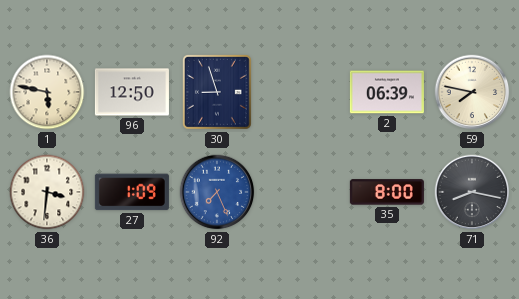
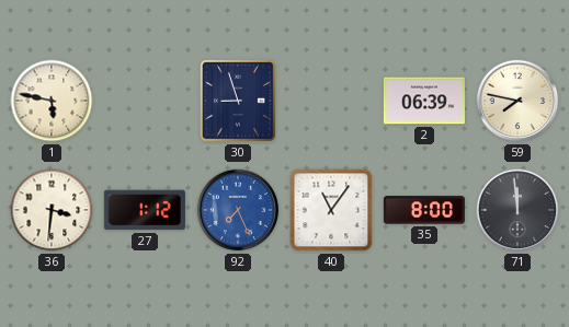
96: 12:50 -> none
27: 1:09 -> 1:12
40: none -> 11:06
71: 8:17 -> 11:59
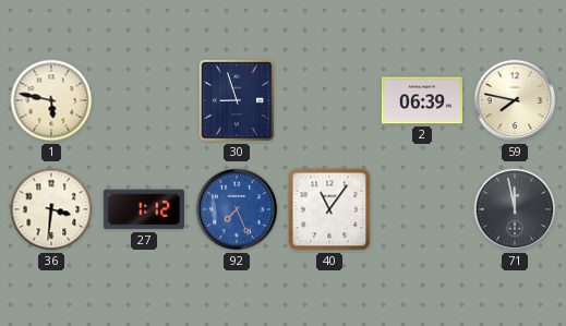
35: 8:00 -> none
71: 11:59 -> 11:58
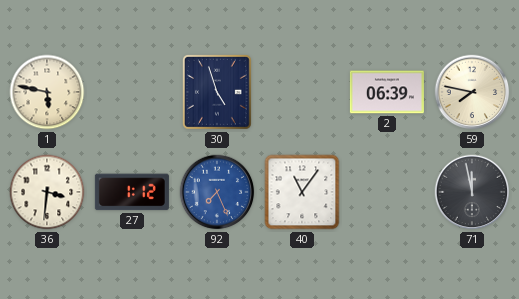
30: 8:57 -> 4:57
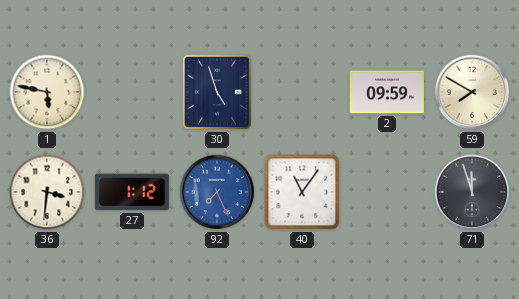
2: 06:39 -> 09:59
59: 7:47 -> 7:50
71: 11:58 -> 11:57
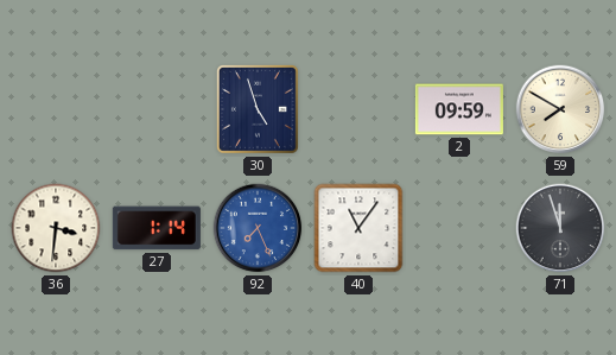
1: 5:47 -> none
27: 1:12 -> 1:14
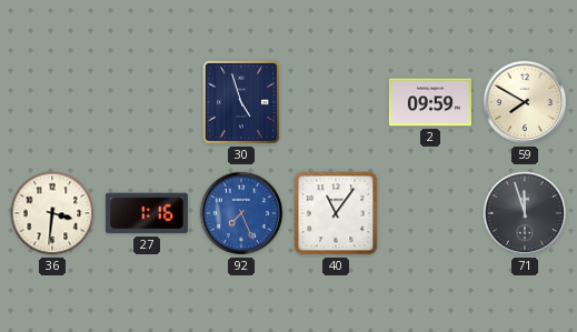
27: 1:14 -> 1:16
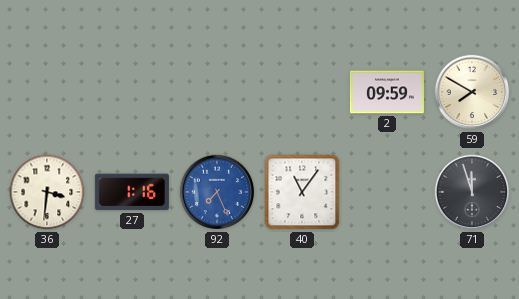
30: 4:57 -> none
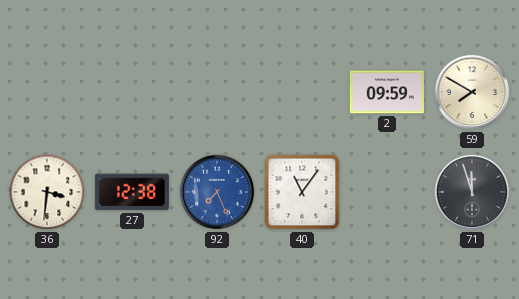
27: 1:16 -> 12:38
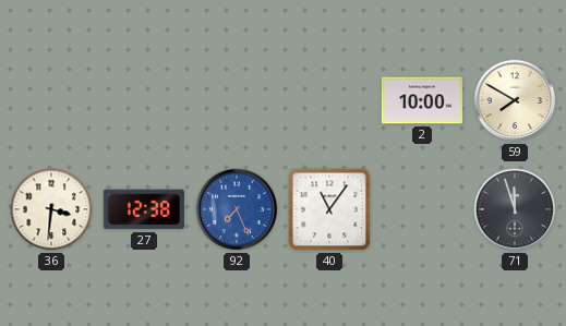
2: 09:59 -> 10:00
